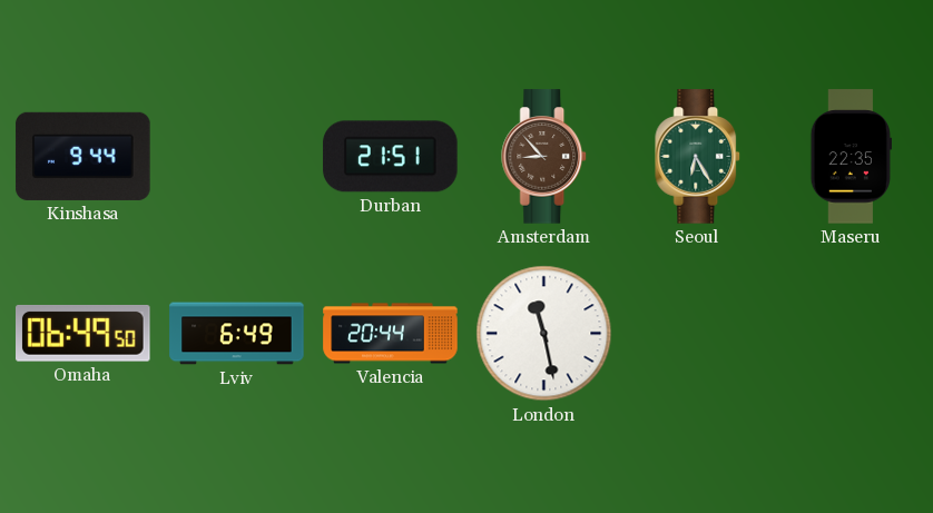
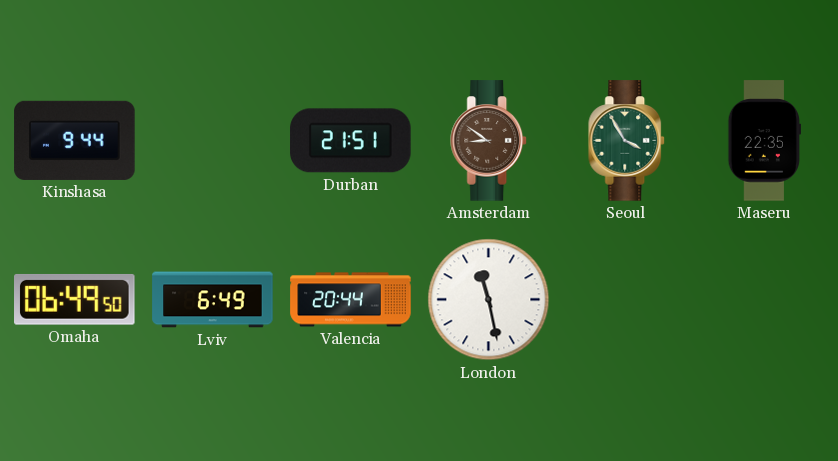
Amsterdam: 8:53 -> 8:51
Seoul: 6:25 -> 3:55
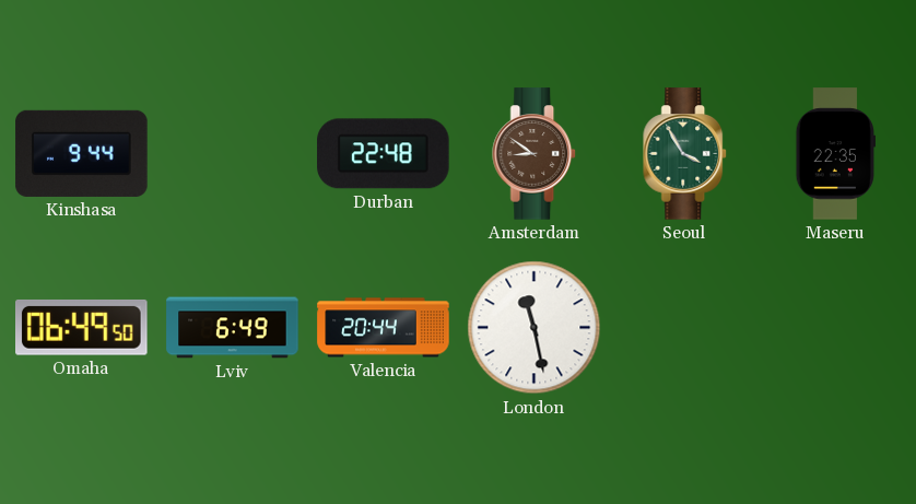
Durban: 21:51 -> 22:48
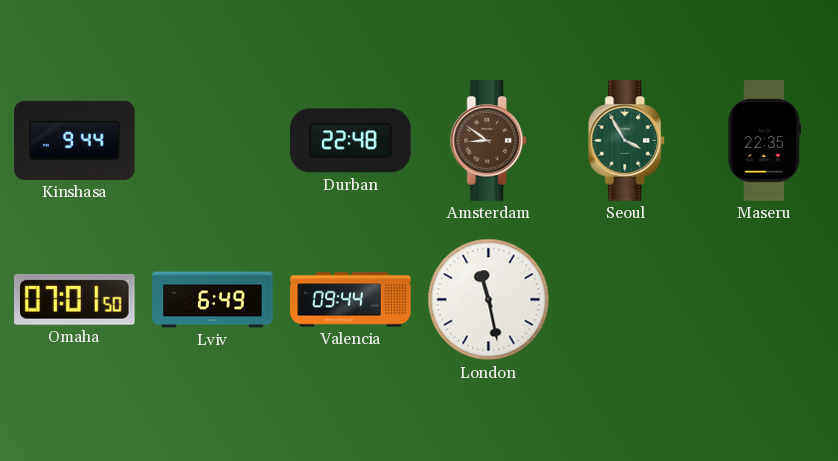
Omaha: 06:49 -> 07:01
Valencia: 20:44 -> 09:44
